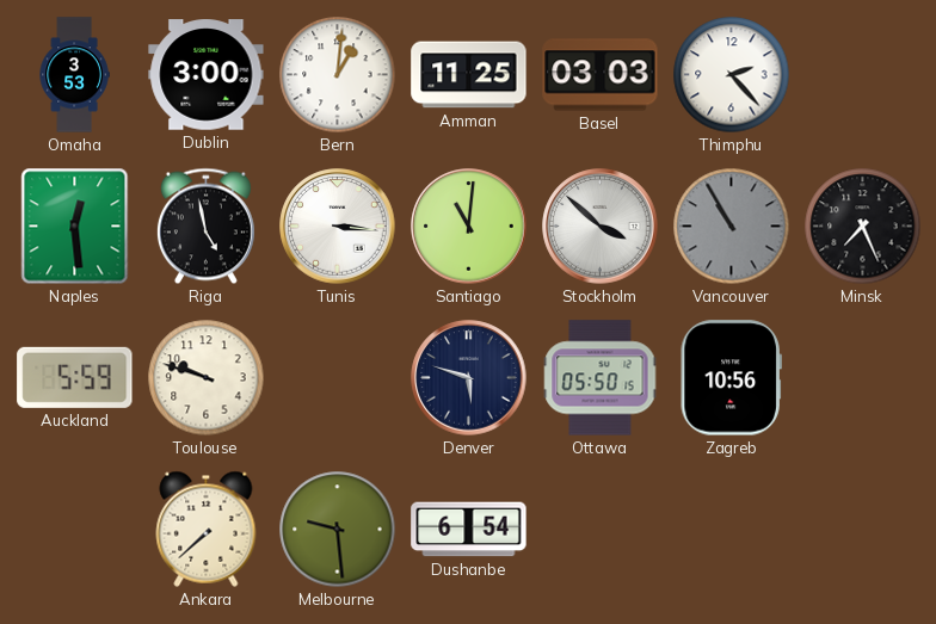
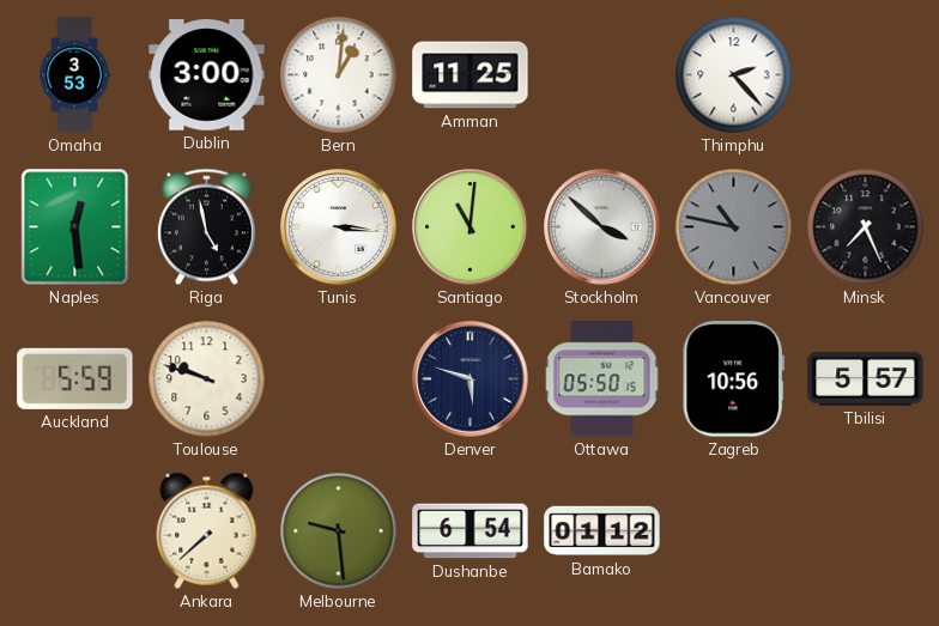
Basel: 03:03 -> none
Vancouver: 10:55 -> 10:47
Tbilisi: none -> 5:57
Bamako: none -> 01:12
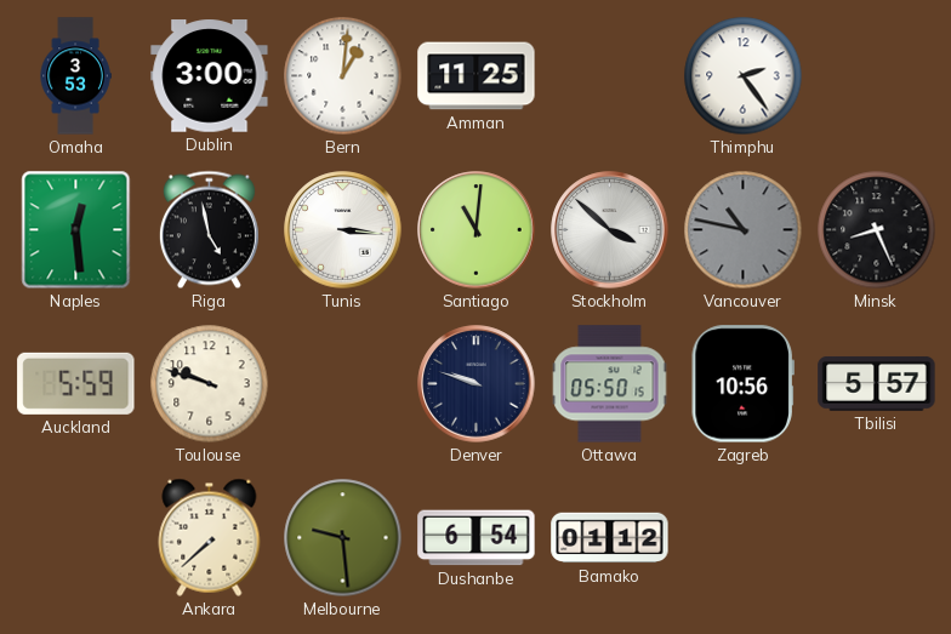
Thimphu: 2:23 -> 2:24
Minsk: 7:26 -> 8:26
Denver: 5:48 -> 9:48
